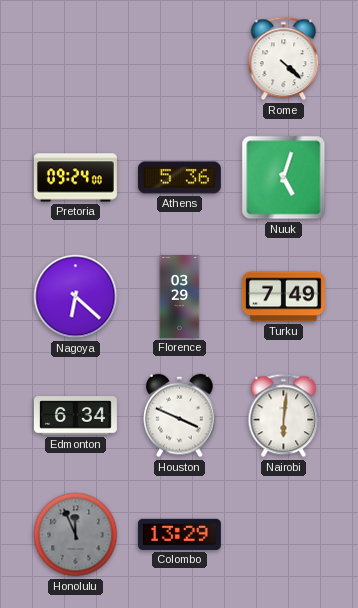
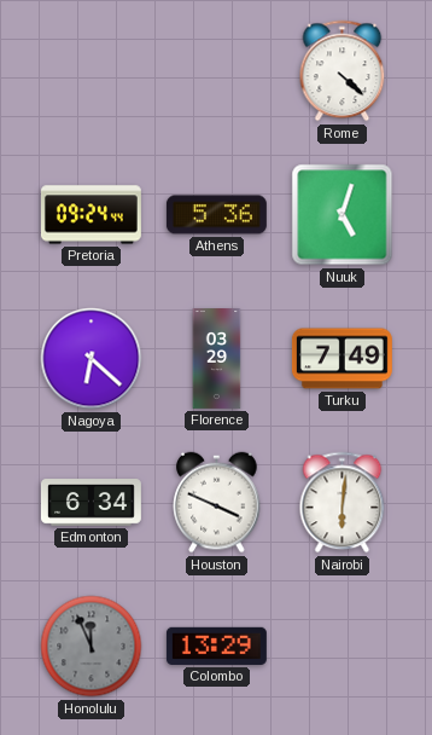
Pretoria: 09:24:00 -> 09:24:44
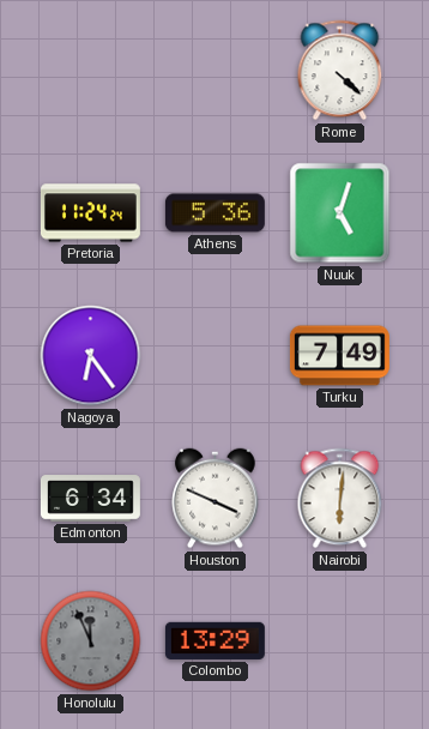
Pretoria: 09:24 -> 11:24
Nagoya: 6:22 -> 6:24
Florence: 03:29 -> none
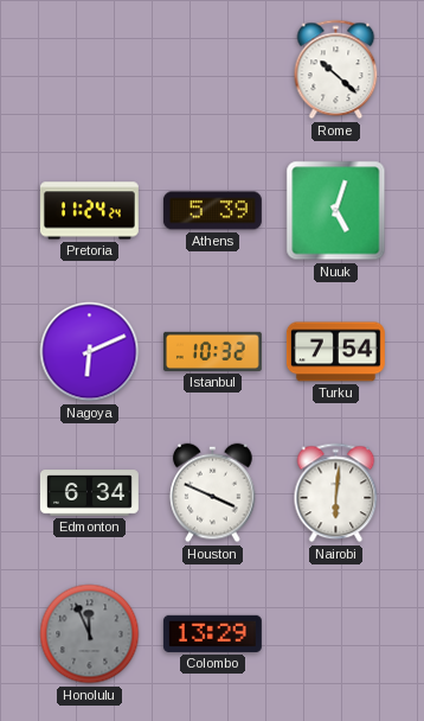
Rome: 4:22 -> 10:22
Athens: 5:36 -> 5:39
Nagoya: 6:24 -> 6:11
Istanbul: none -> 10:32
Turku: 7:49 -> 7:54
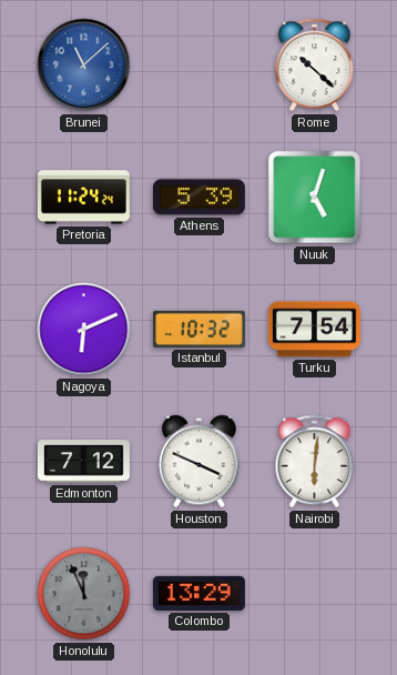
Brunei: none -> 11:08
Edmonton: 6:34 -> 7:12
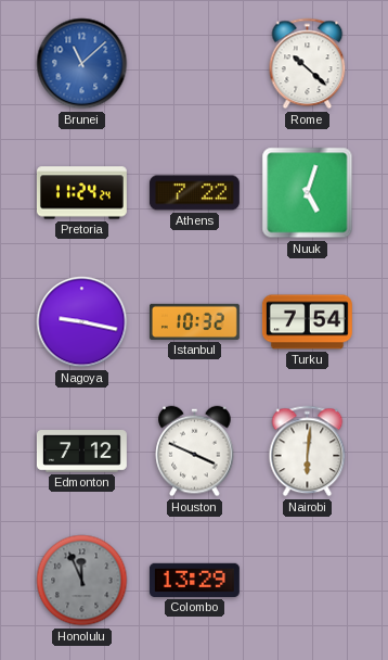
Athens: 5:39 -> 7:22
Nagoya: 6:11 -> 9:17
